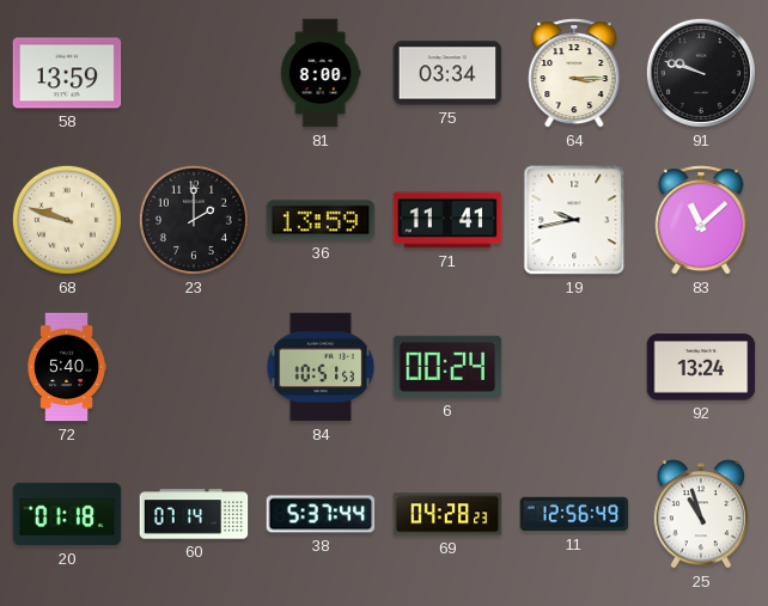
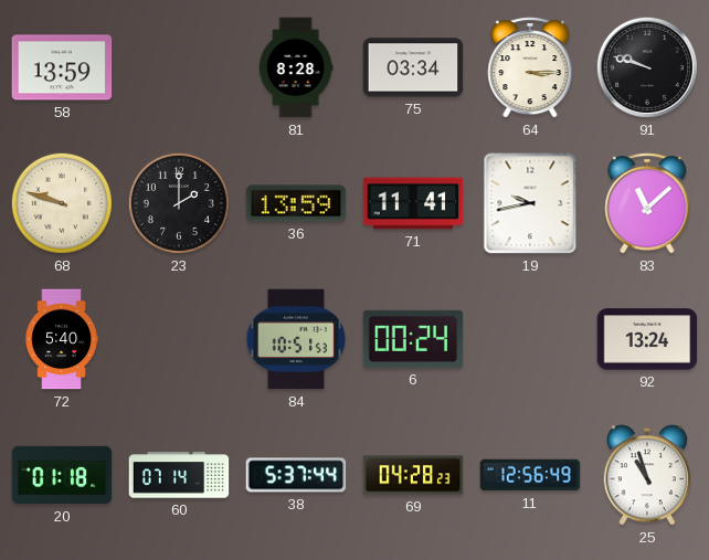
81: 8:00 -> 8:28
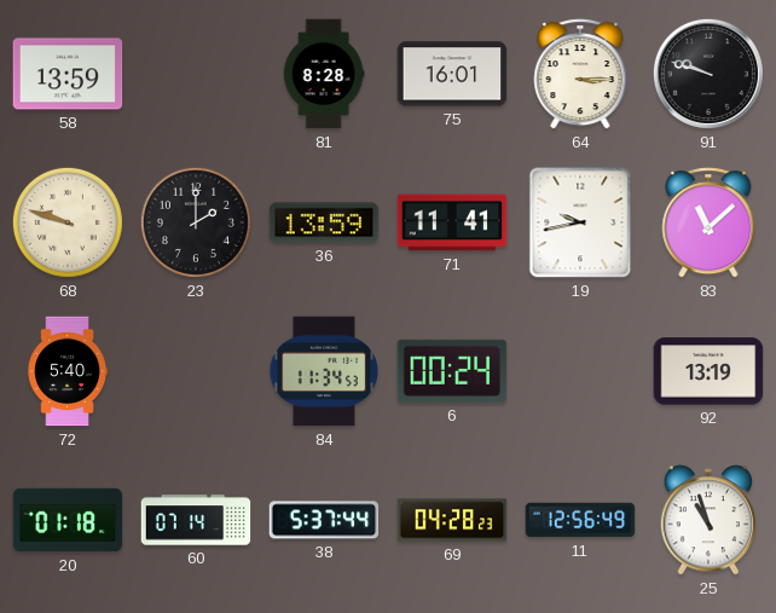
75: 03:34 -> 16:01
84: 10:51 -> 11:34
92: 13:24 -> 13:19
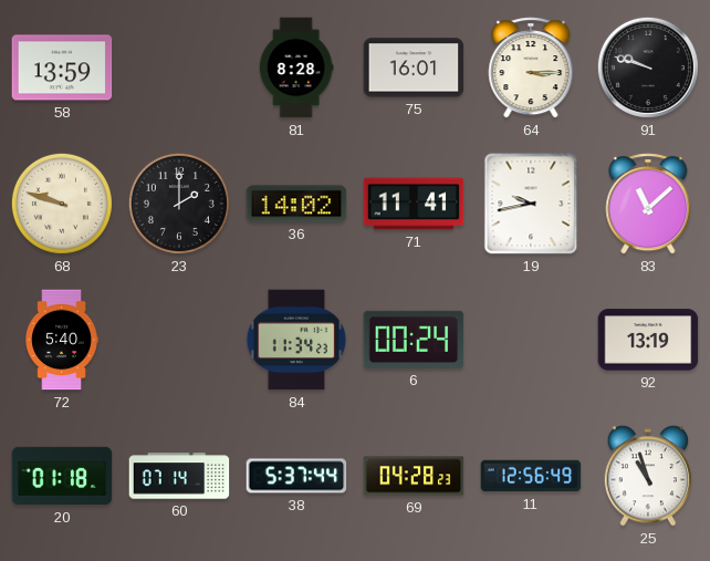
36: 13:59 -> 14:02
84: 11:34:53 -> 11:34:23
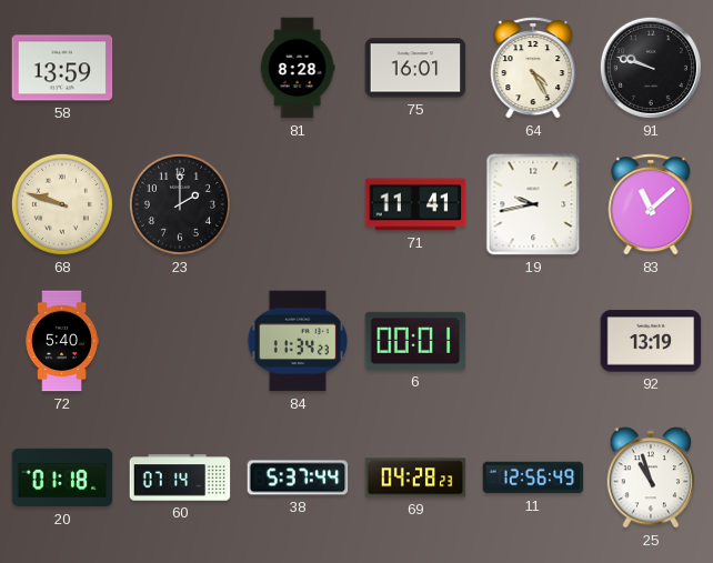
64: 3:15 -> 4:25
36: 14:02 -> none
6: 00:24 -> 00:01
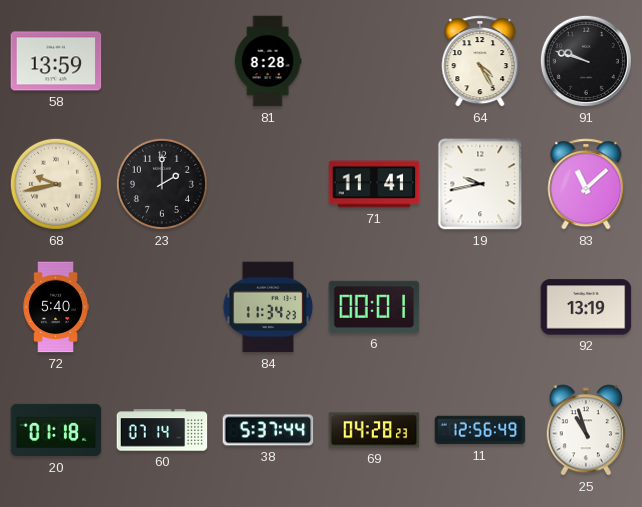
75: 16:01 -> none
68: 9:48 -> 9:43
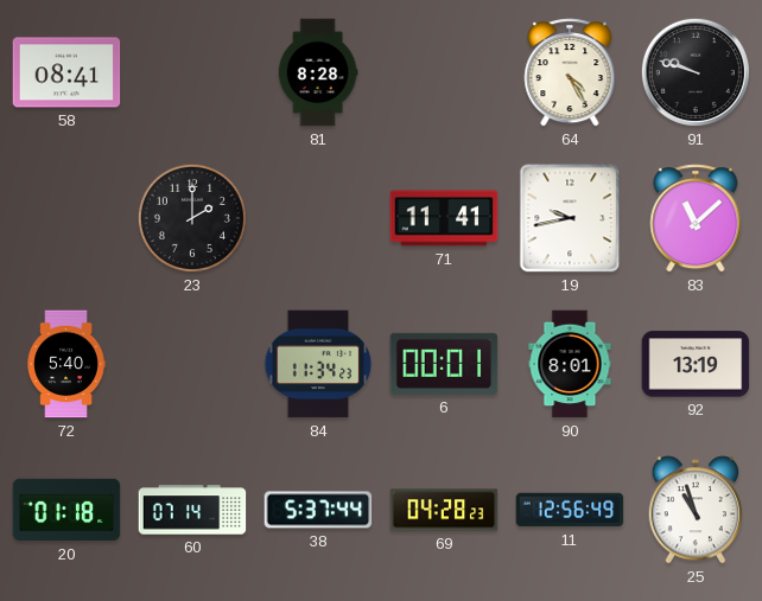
58: 13:59 -> 08:41
68: 9:43 -> none
90: none -> 8:01
